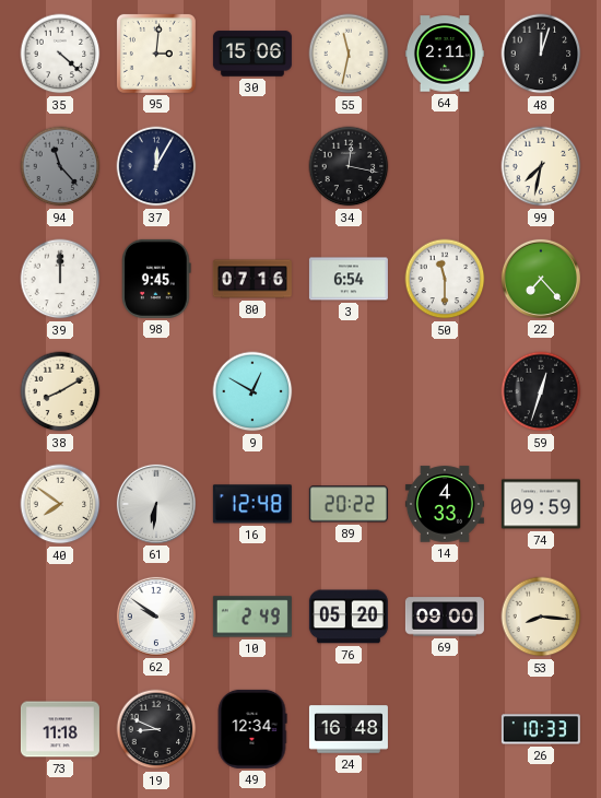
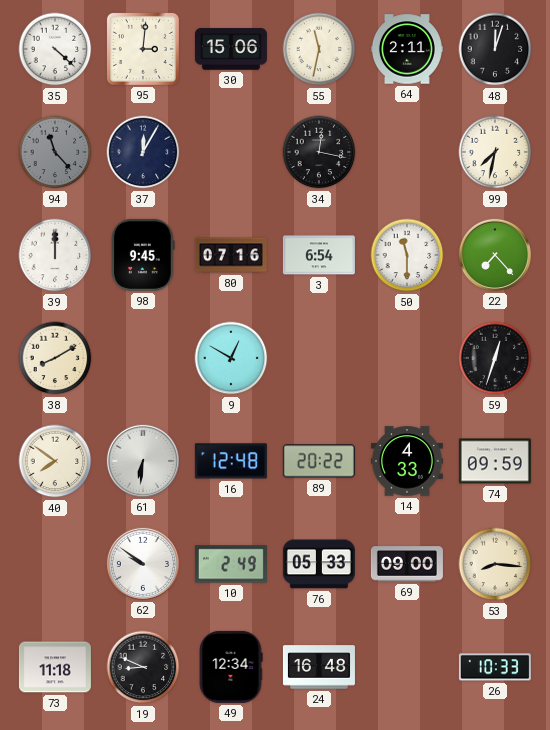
76: 05:20 -> 05:33
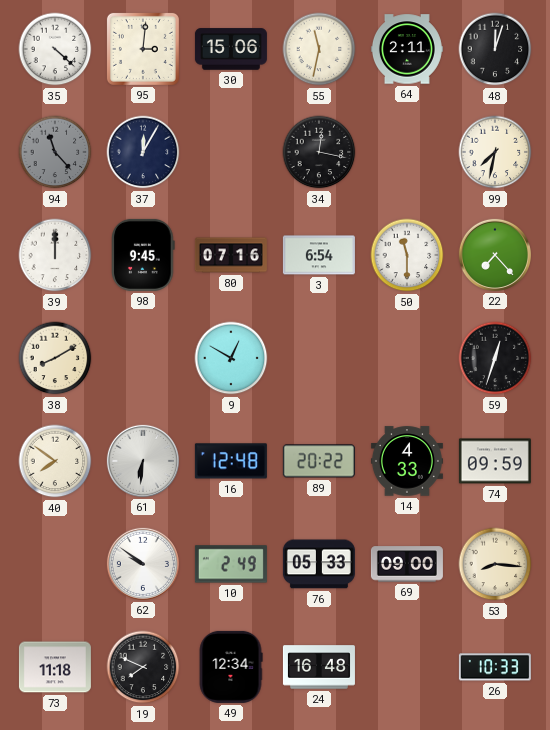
19: 8:49 -> 7:49
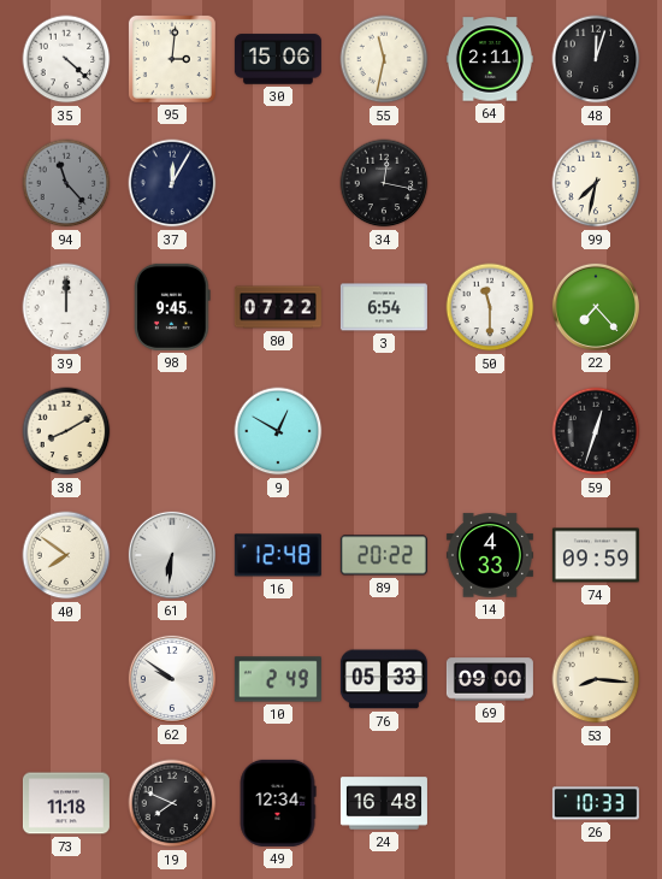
80: 07:16 -> 07:22
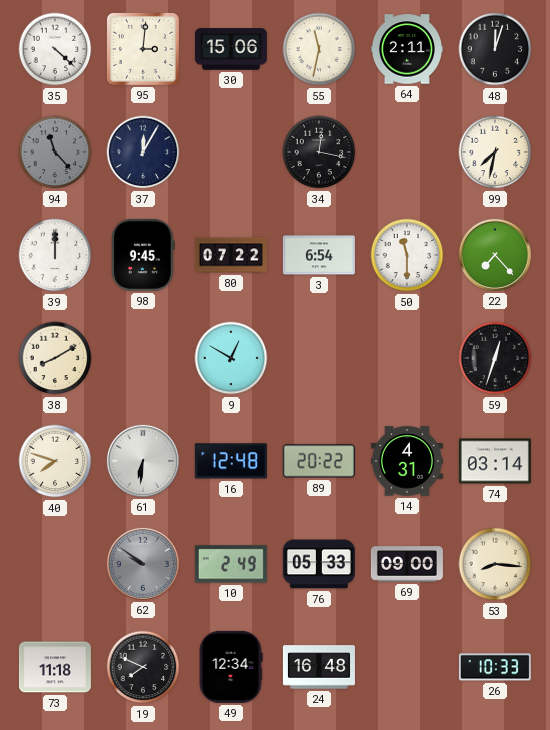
40: 7:51 -> 7:48
14: 4:33 -> 4:31
74: 09:59 -> 03:14
62 dial: white -> grey
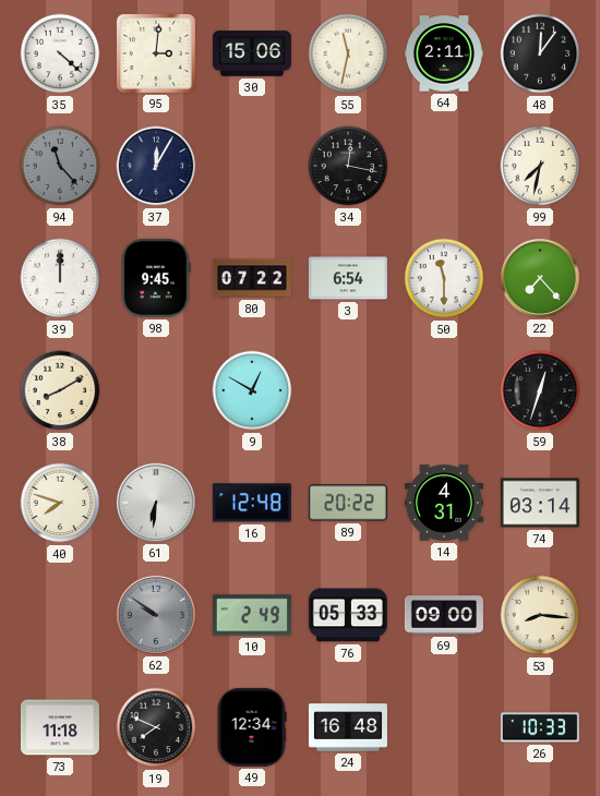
48: 12:03 -> 12:06
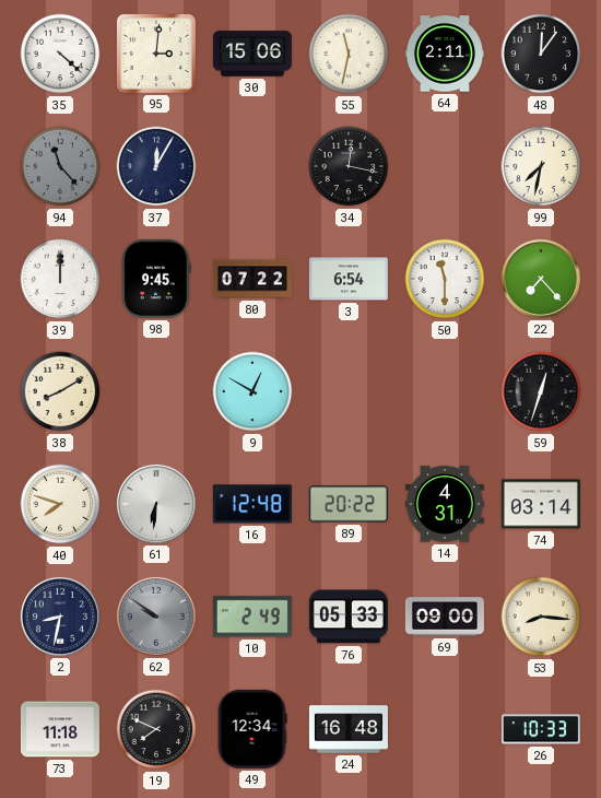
2: none -> 8:32
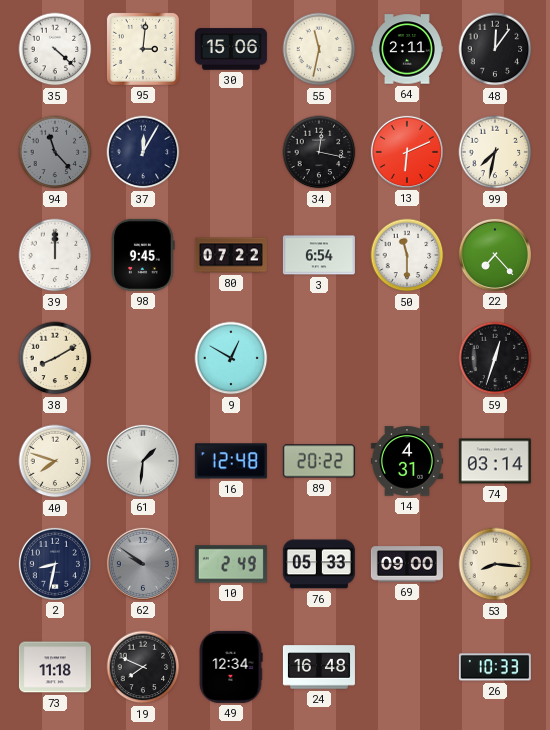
13: none -> 6:11
61: 6:31 -> 1:31
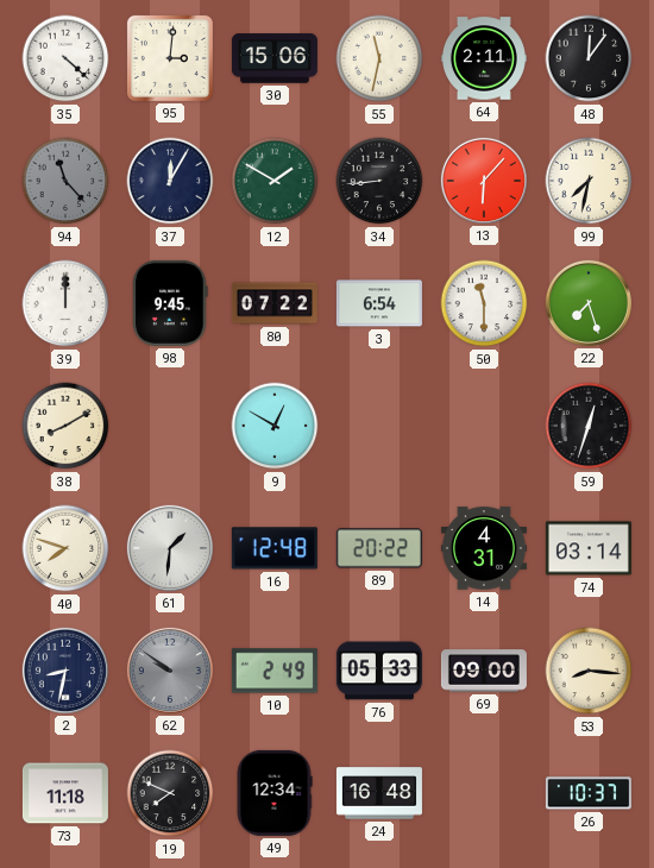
12: none -> 1:50
34: 12:17 -> 8:44
13: 6:11 -> 6:07
22: 7:23 -> 7:27
26: 10:33 -> 10:37
